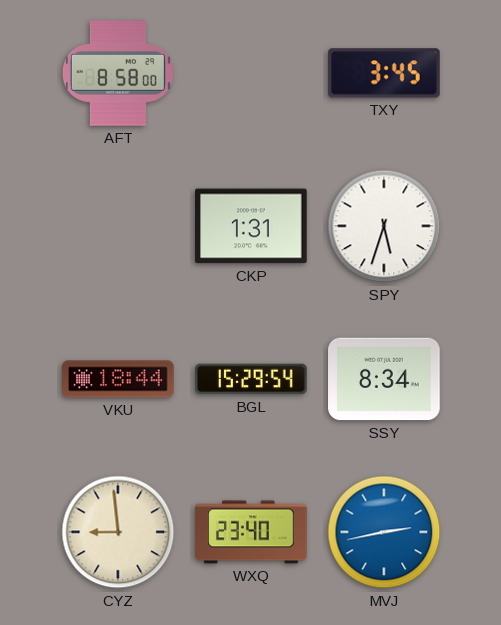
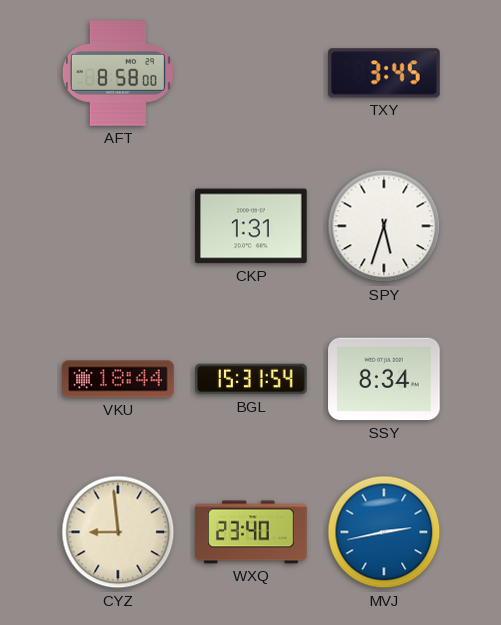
BGL: 15:29 -> 15:31
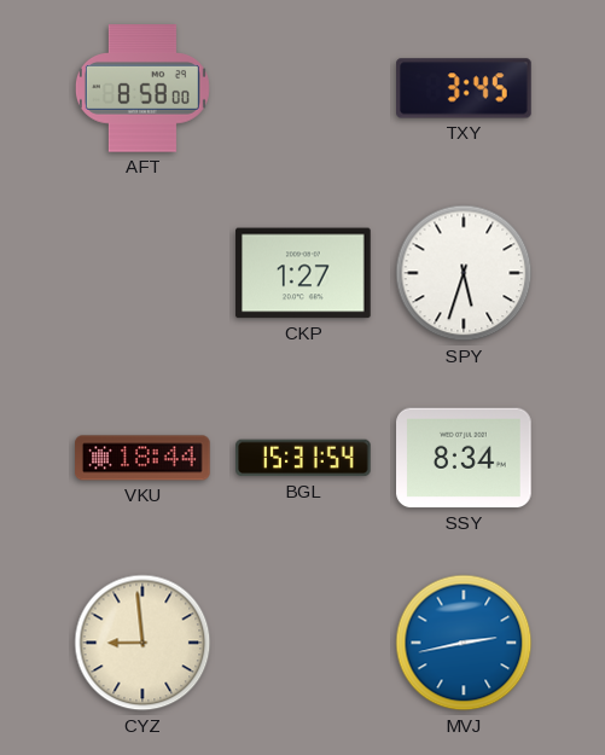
CKP: 1:31 -> 1:27
WXQ: 23:40 -> none
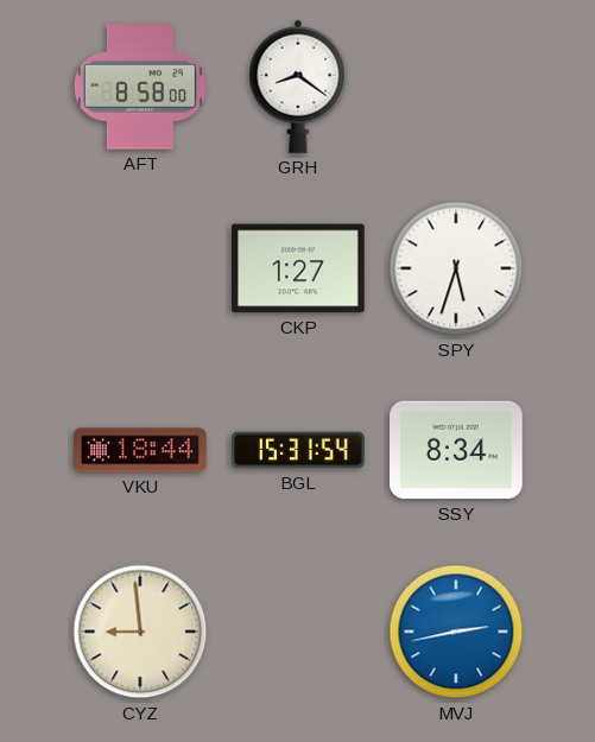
GRH: none -> 8:21
TXY: 3:45 -> none
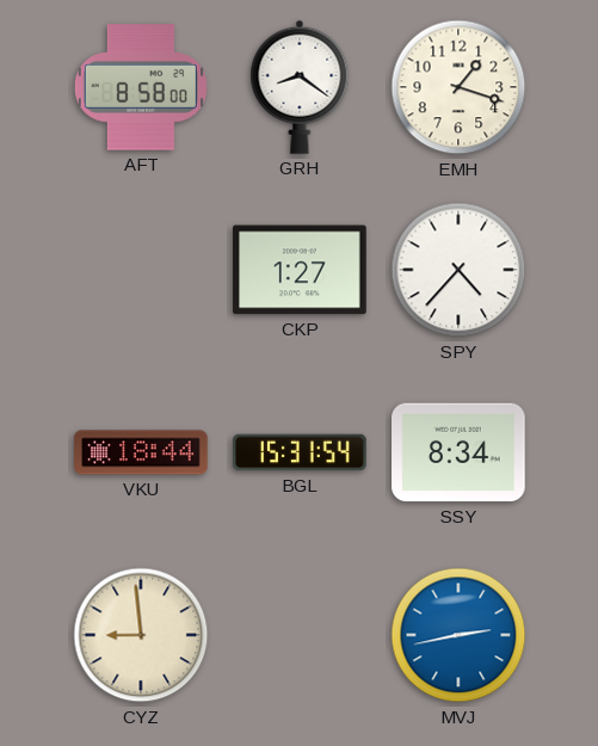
EMH: none -> 1:18
SPY: 5:33 -> 4:37
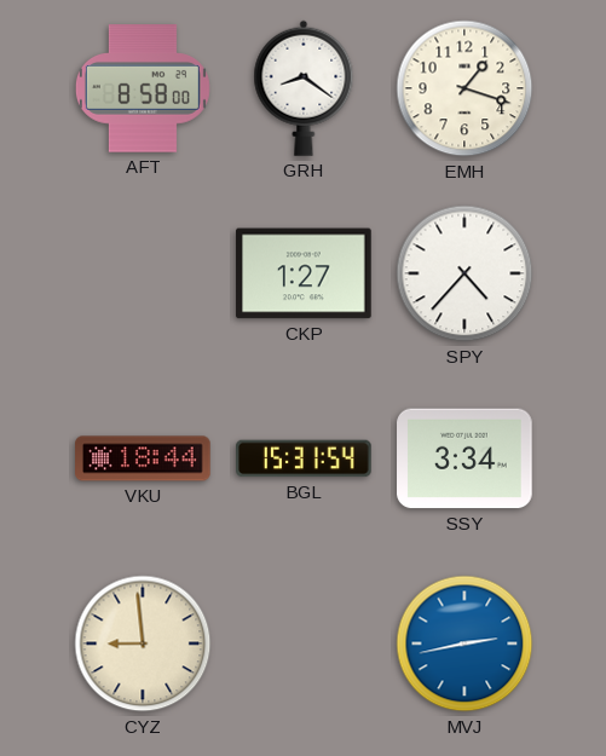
SSY: 8:34 -> 3:34
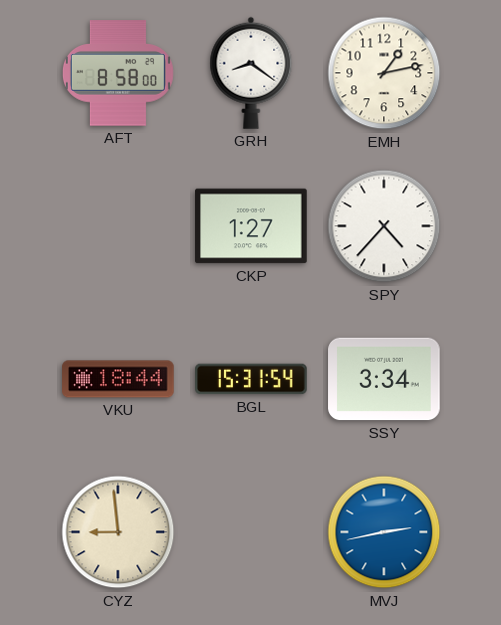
EMH: 1:18 -> 1:13
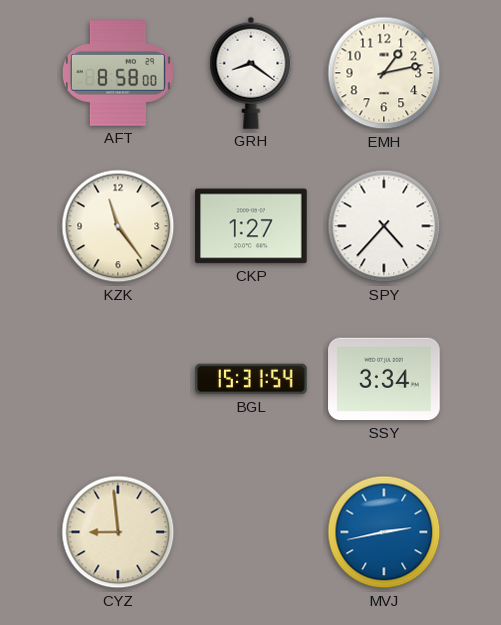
KZK: none -> 11:24
VKU: 18:44 -> none
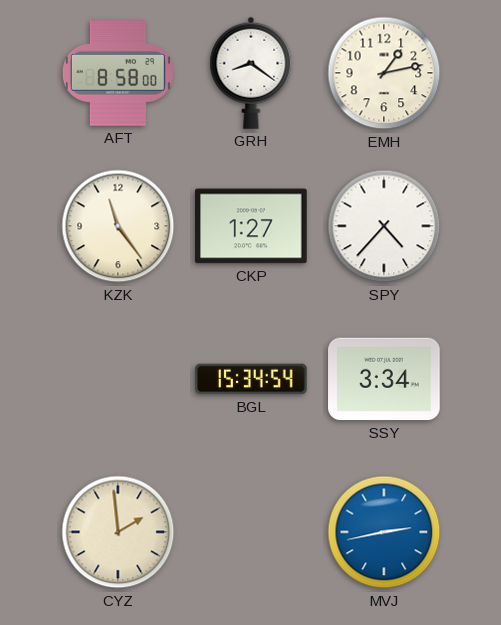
BGL: 15:31 -> 15:34
CYZ: 8:59 -> 1:59
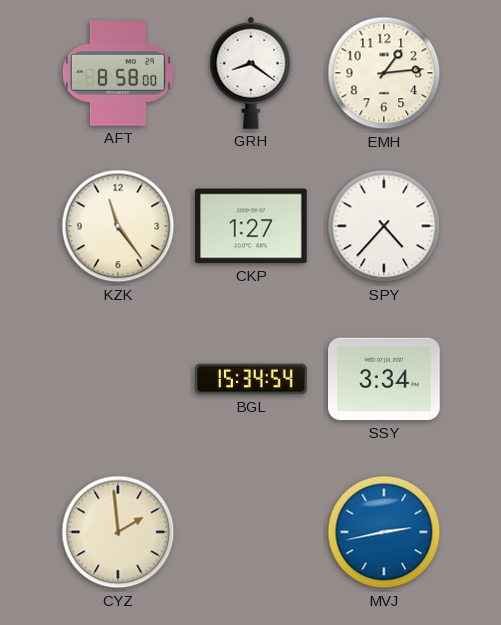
EMH: 1:13 -> 1:14
